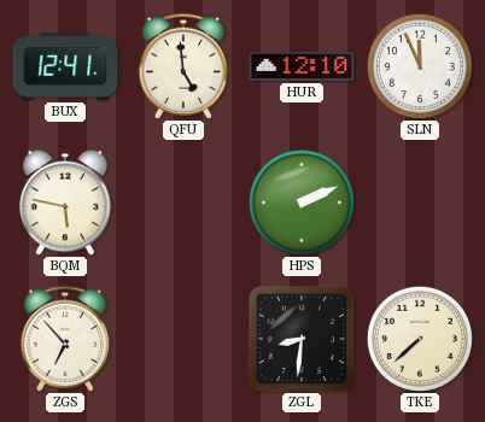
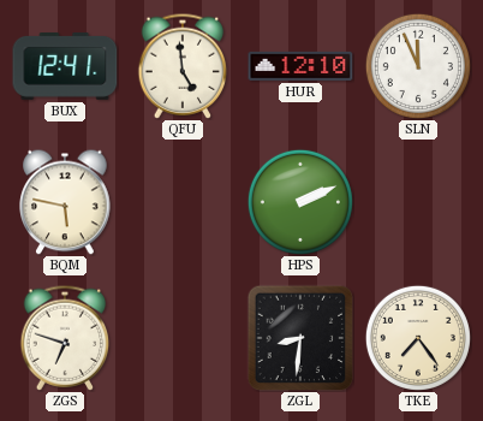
ZGS: 6:53 -> 6:48
TKE: 7:38 -> 7:24
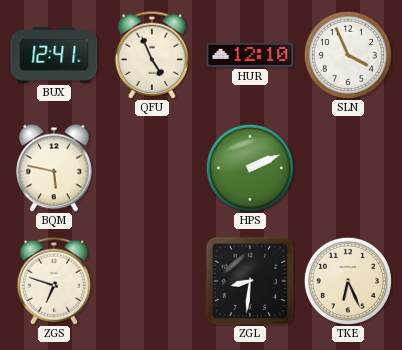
QFU: 4:59 -> 4:56
SLN: 11:56 -> 3:56
TKE: 7:24 -> 6:26
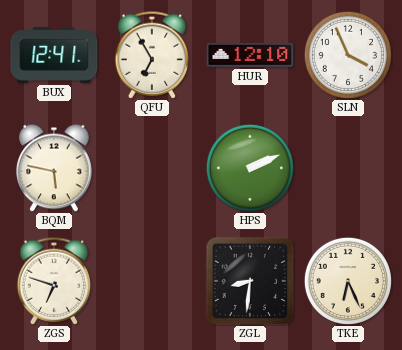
QFU: 4:56 -> 6:55
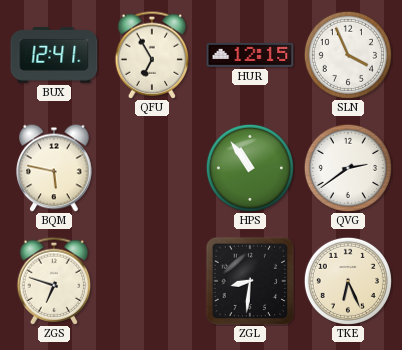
HUR: 12:10 -> 12:15
HPS: 2:11 -> 10:54
QVG: none -> 2:39
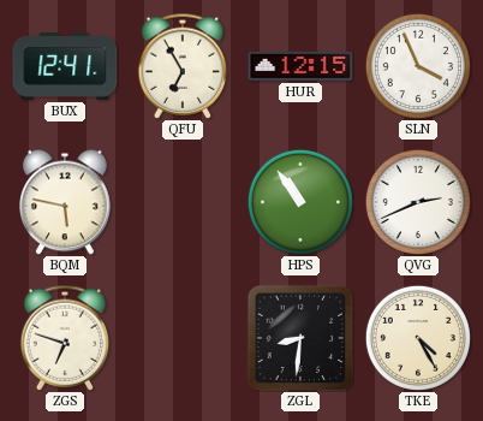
QVG: 2:39 -> 2:41
TKE: 6:26 -> 4:25
